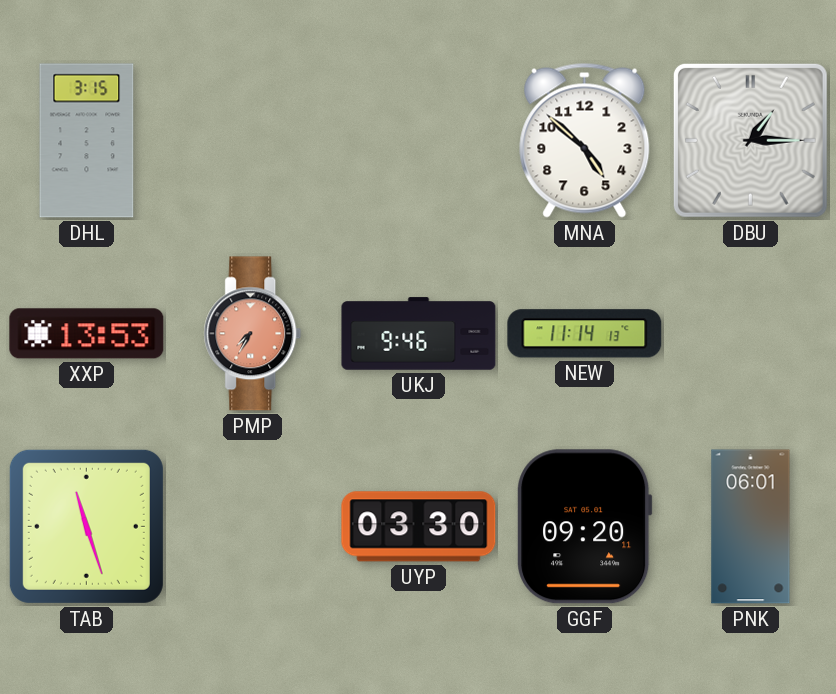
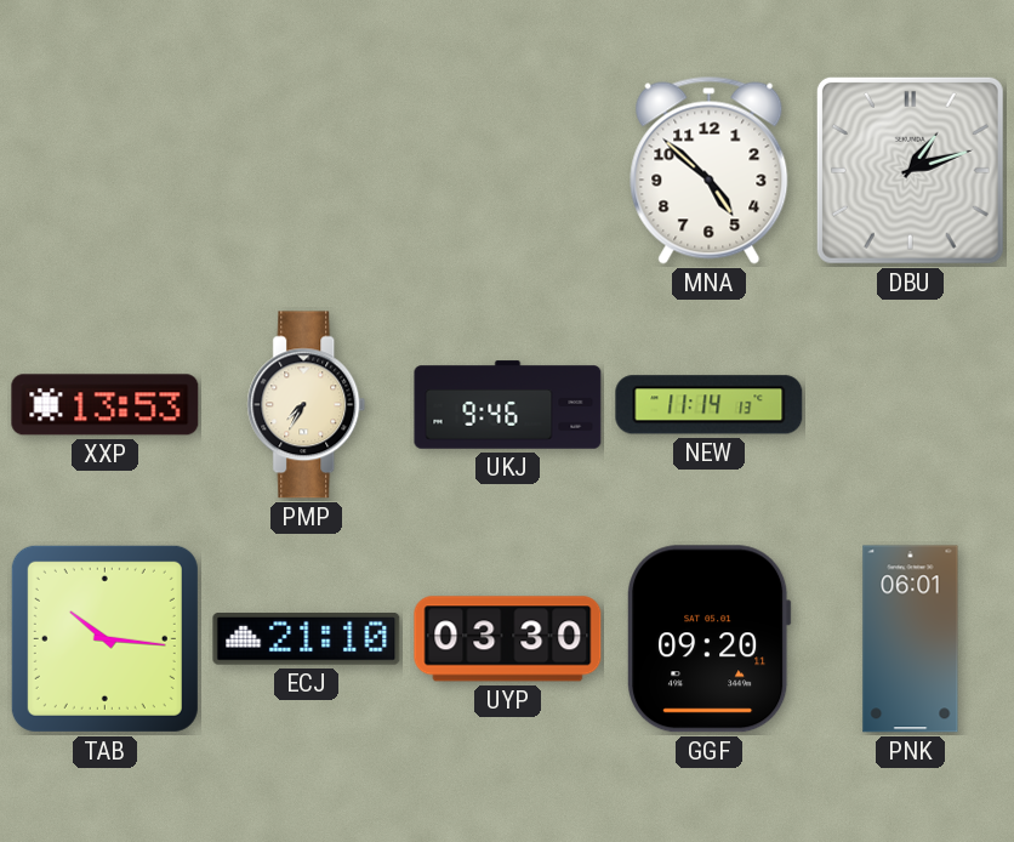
DHL: 3:15 -> none
DBU: 1:15 -> 1:12
PMP dial: salmon -> cream
TAB: 11:27 -> 10:16
ECJ: none -> 21:10
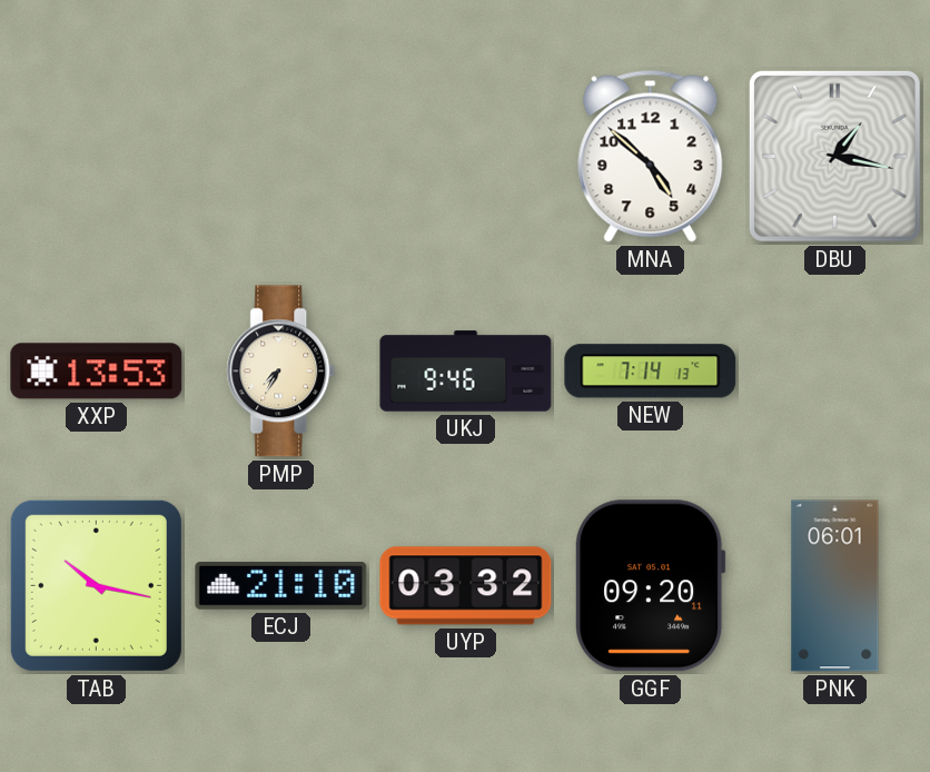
DBU: 1:12 -> 1:17
NEW: 11:14 -> 7:14
TAB: 10:16 -> 10:17
UYP: 03:30 -> 03:32
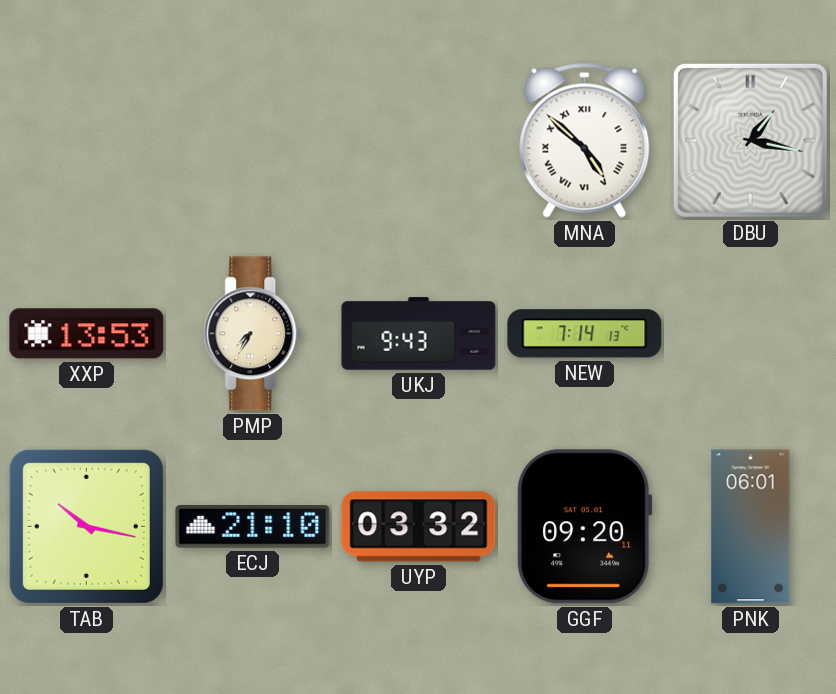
MNA numerals: Arabic -> Roman
UKJ: 9:46 -> 9:43
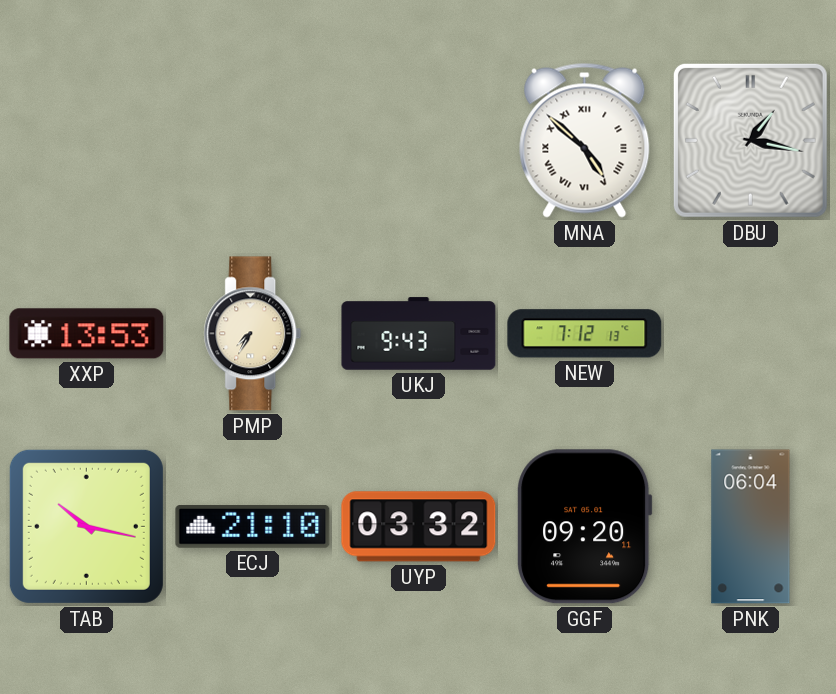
NEW: 7:14 -> 7:12
PNK: 06:01 -> 06:04
